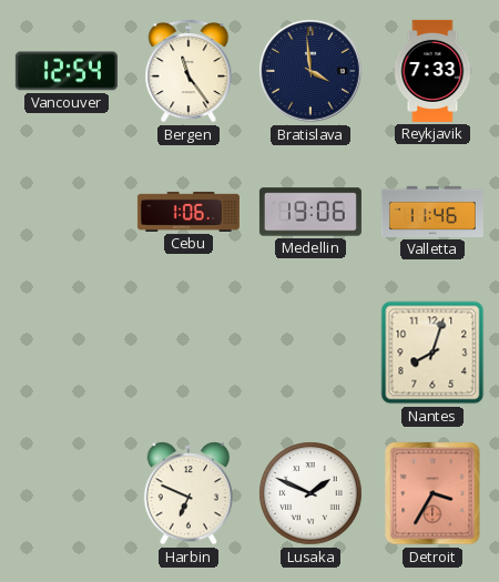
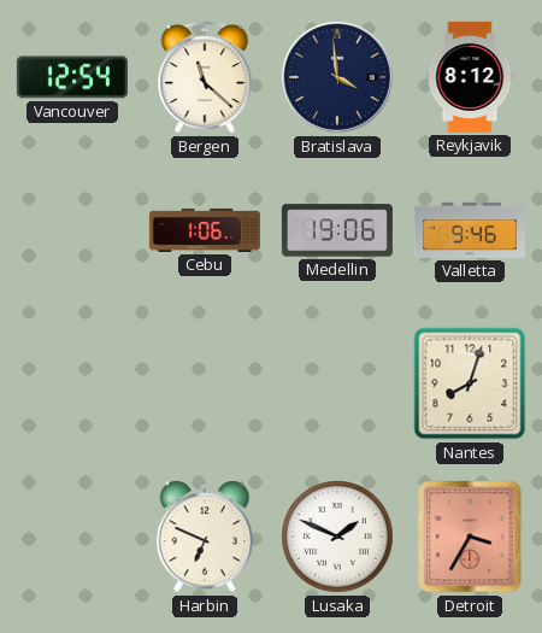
Bergen: 11:24 -> 11:22
Reykjavik: 7:33 -> 8:12
Valletta: 11:46 -> 9:46
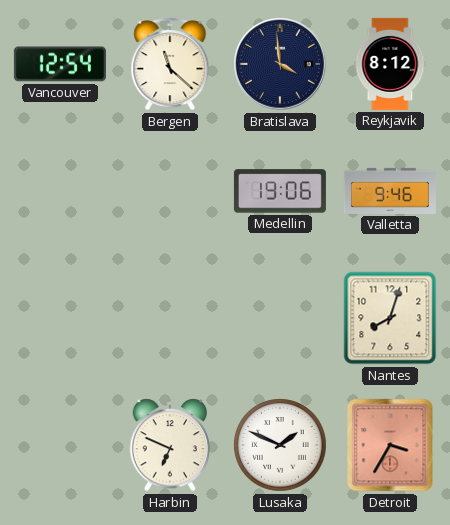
Cebu: 1:06 -> none
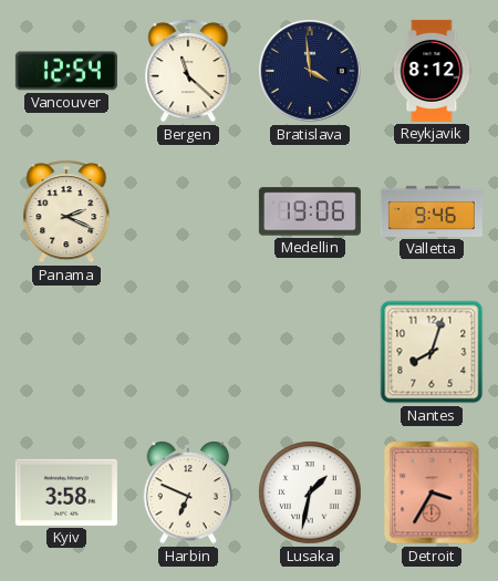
Panama: none -> 2:19
Kyiv: none -> 3:58
Lusaka: 1:49 -> 1:32
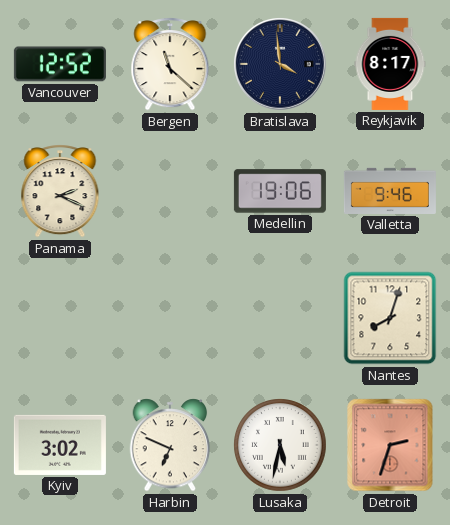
Vancouver: 12:54 -> 12:52
Reykjavik: 8:12 -> 8:17
Kyiv: 3:58 -> 3:02
Lusaka: 1:32 -> 5:32
Detroit: 3:35 -> 2:33
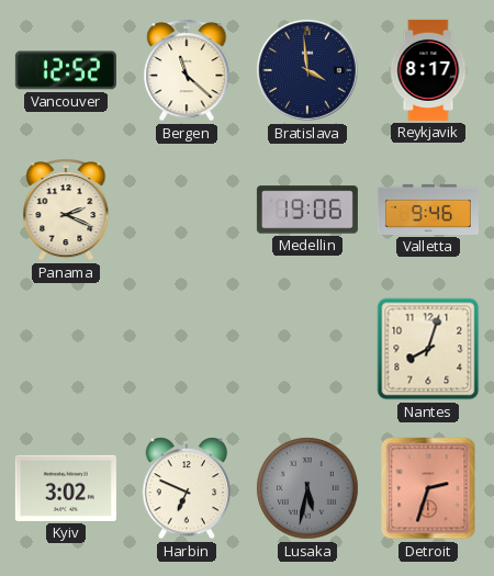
Lusaka dial: white -> grey
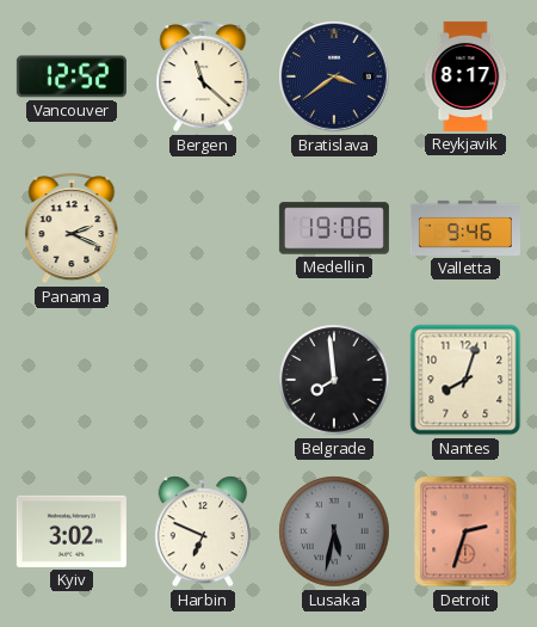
Bratislava: 3:59 -> 3:39
Belgrade: none -> 7:59
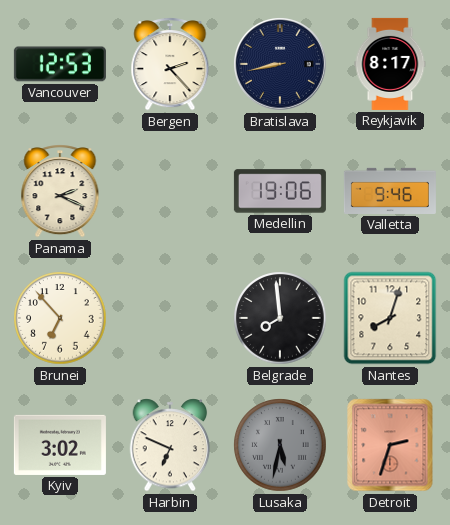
Vancouver: 12:52 -> 12:53
Bergen: 11:22 -> 2:23
Bratislava: 3:39 -> 8:43
Brunei: none -> 6:53
